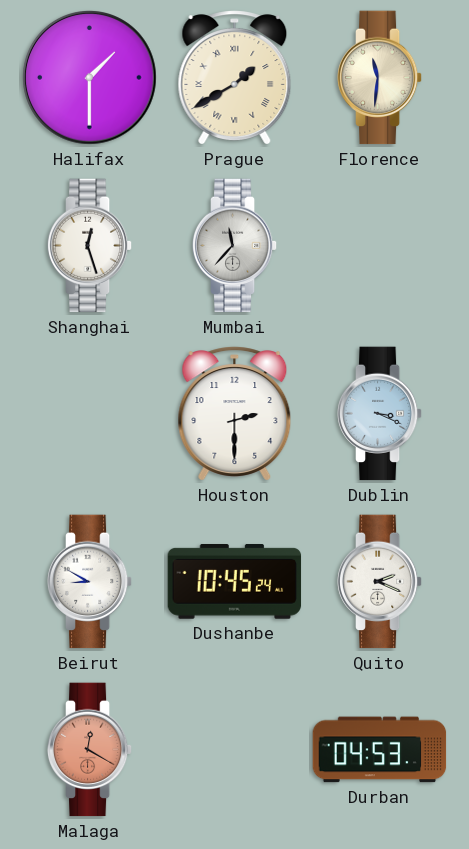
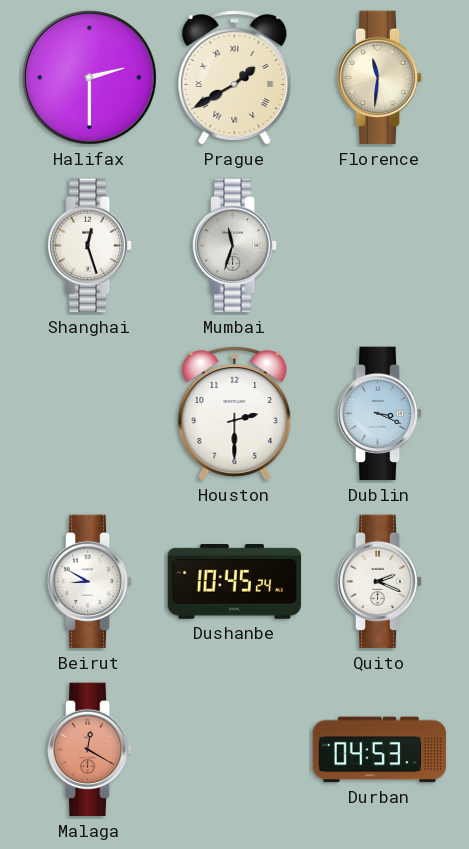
Halifax: 1:30 -> 2:30
Mumbai: 11:37 -> 11:33
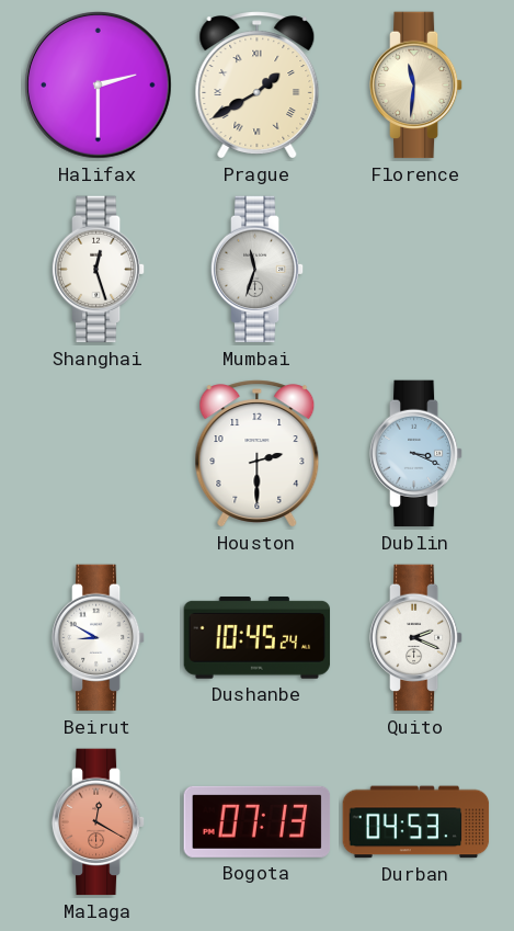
Bogota: none -> 07:13
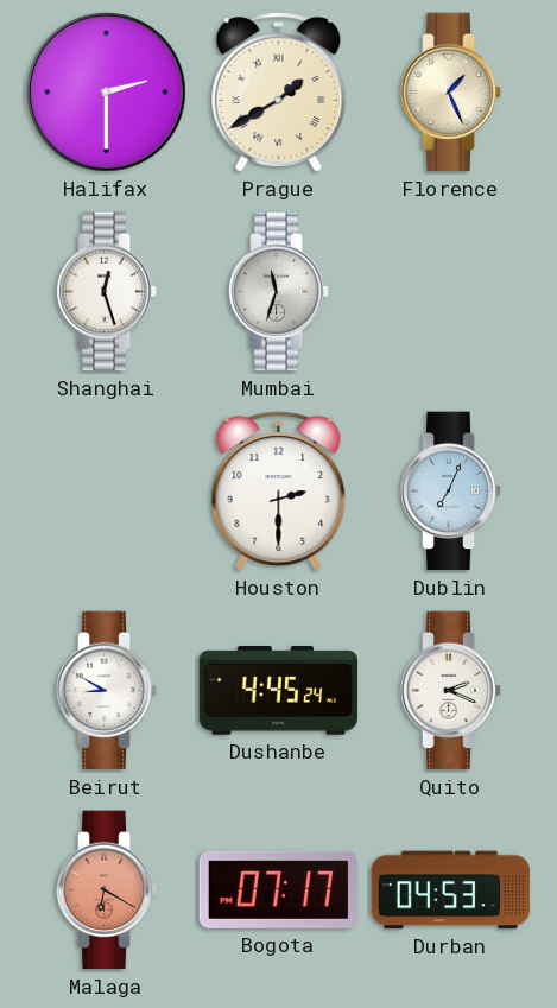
Florence: 11:31 -> 1:26
Dublin: 3:19 -> 7:04
Dushanbe: 10:45 -> 4:45
Malaga: 12:20 -> 6:20
Bogota: 07:13 -> 07:17
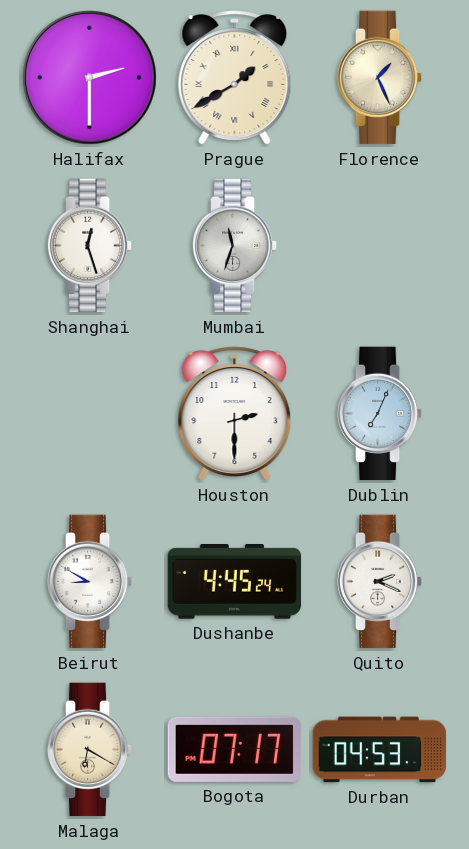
Malaga dial: salmon -> cream
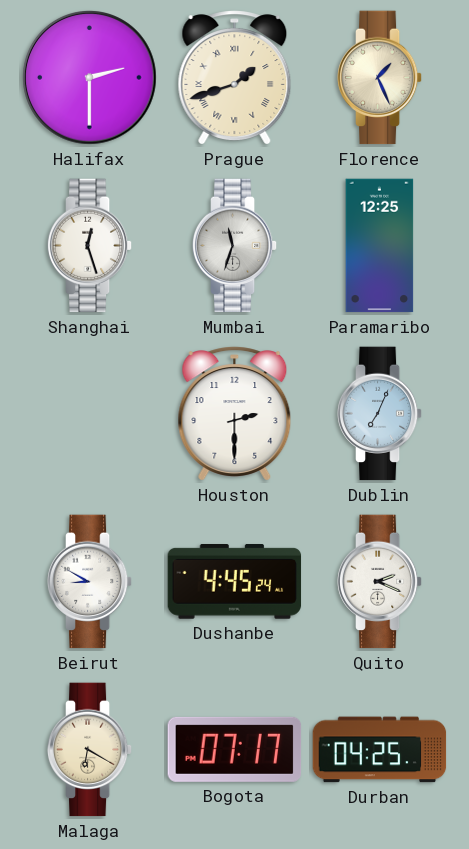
Prague: 1:40 -> 1:42
Paramaribo: none -> 12:25
Durban: 04:53 -> 04:25
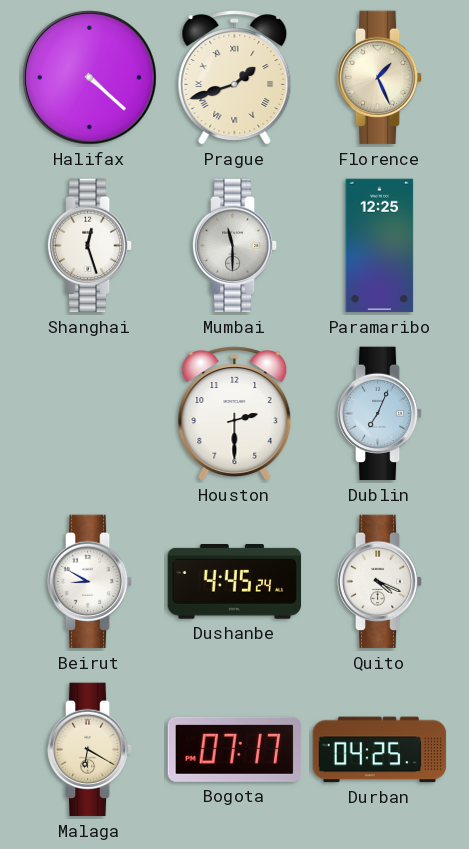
Halifax: 2:30 -> 4:22
Mumbai: 11:33 -> 11:30
Quito: 2:19 -> 4:19
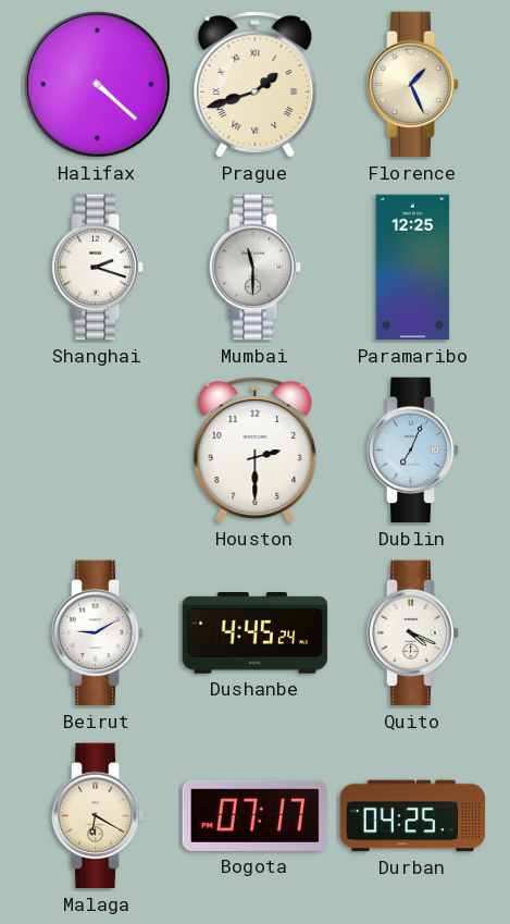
Shanghai: 12:27 -> 2:18
Beirut: 8:50 -> 9:10
